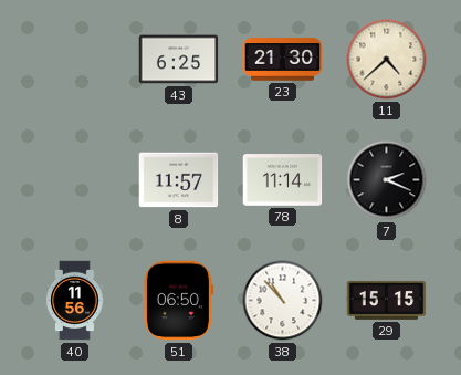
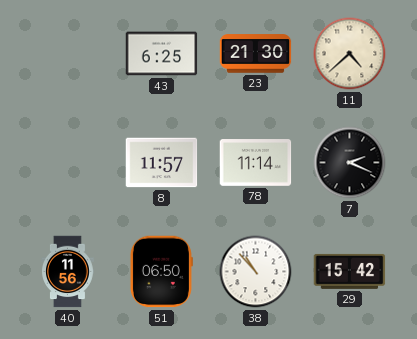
29: 15:15 -> 15:42
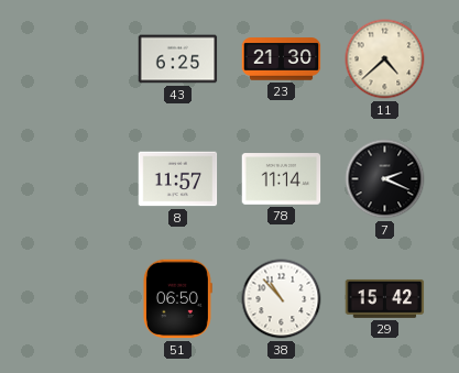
40: 11:56 -> none
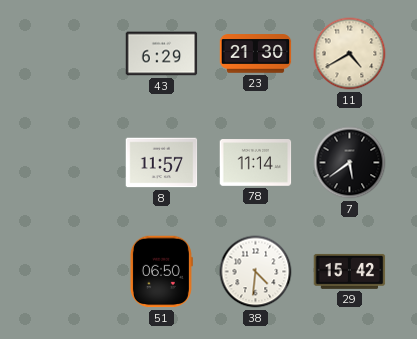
43: 6:25 -> 6:29
11: 4:38 -> 4:40
7: 2:19 -> 5:39
38: 10:53 -> 4:31
